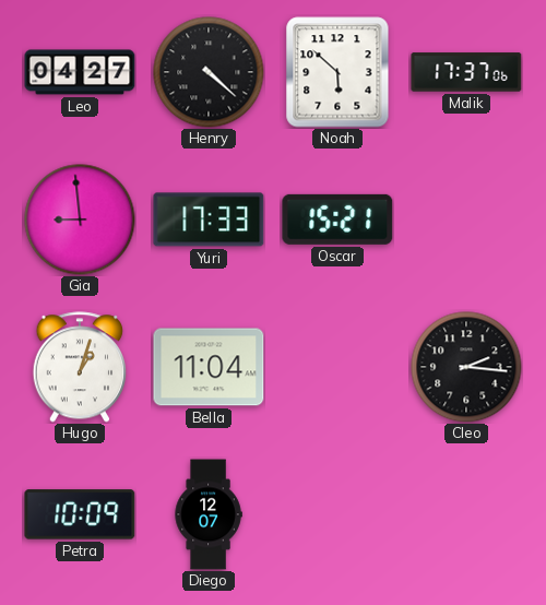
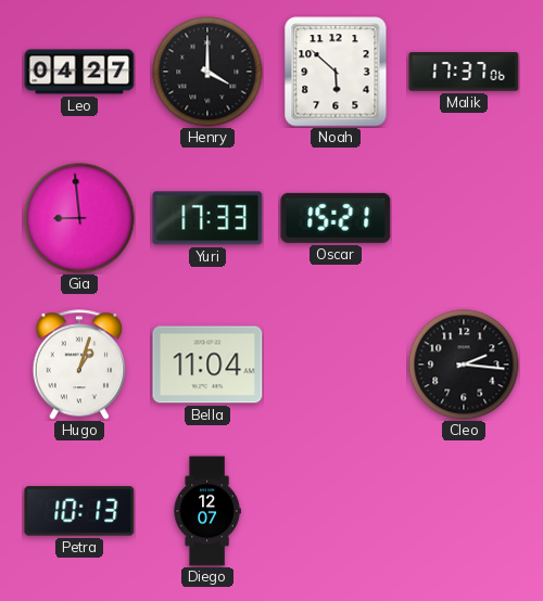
Henry: 4:22 -> 4:00
Petra: 10:09 -> 10:13
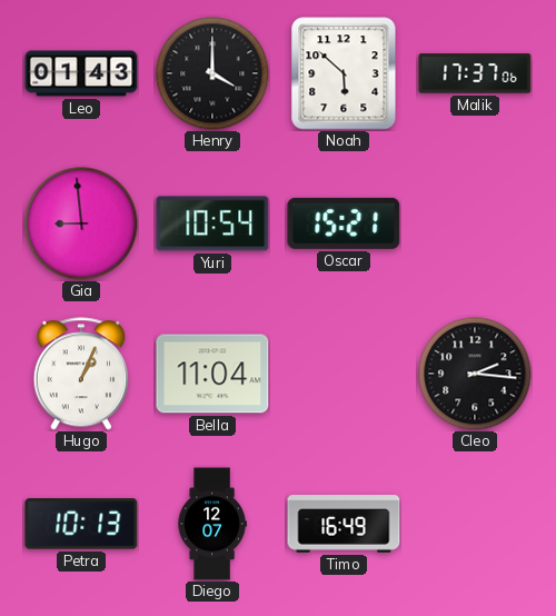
Leo: 04:27 -> 01:43
Yuri: 17:33 -> 10:54
Hugo: 1:03 -> 1:04
Timo: none -> 16:49
